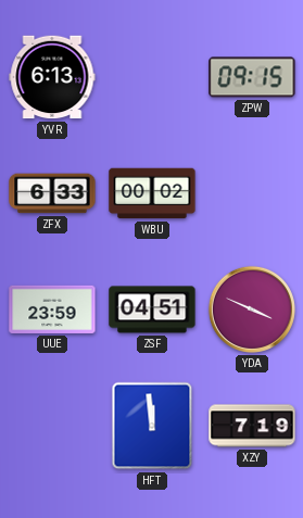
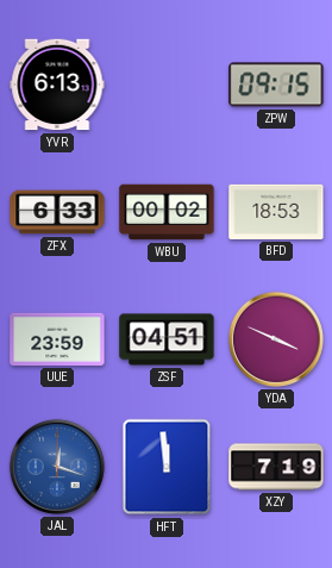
BFD: none -> 18:53
JAL: none -> 12:18
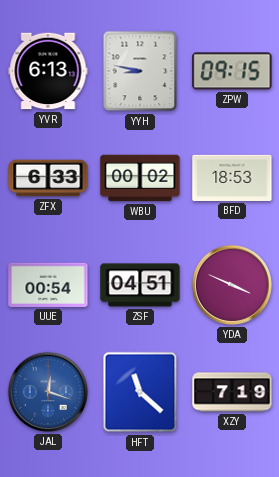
YYH: none -> 8:47
UUE: 23:59 -> 00:54
HFT: 11:59 -> 11:22
